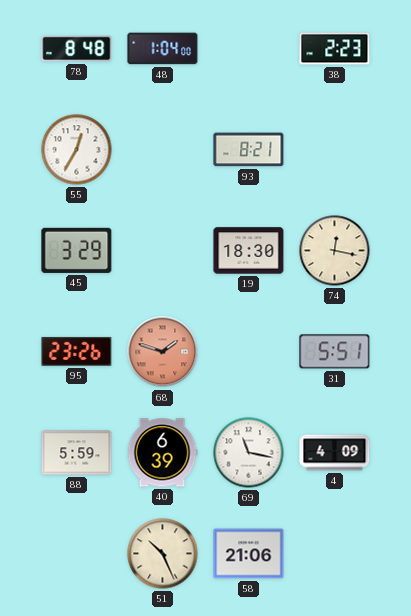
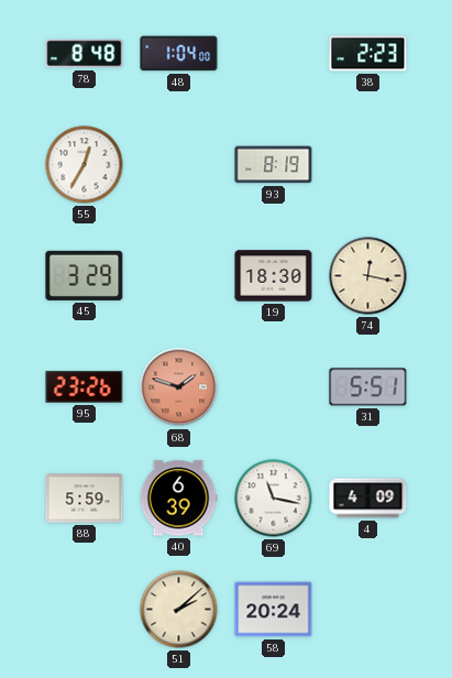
93: 8:21 -> 8:19
51: 10:26 -> 2:08
58: 21:06 -> 20:24
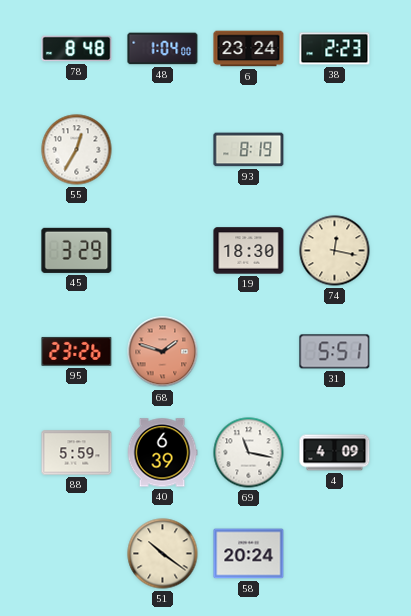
6: none -> 23:24
51: 2:08 -> 10:21
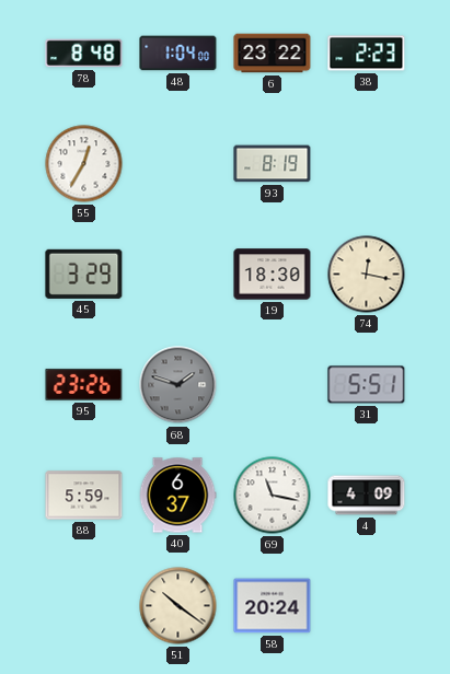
6: 23:24 -> 23:22
68 dial: salmon -> grey
40: 6:39 -> 6:37
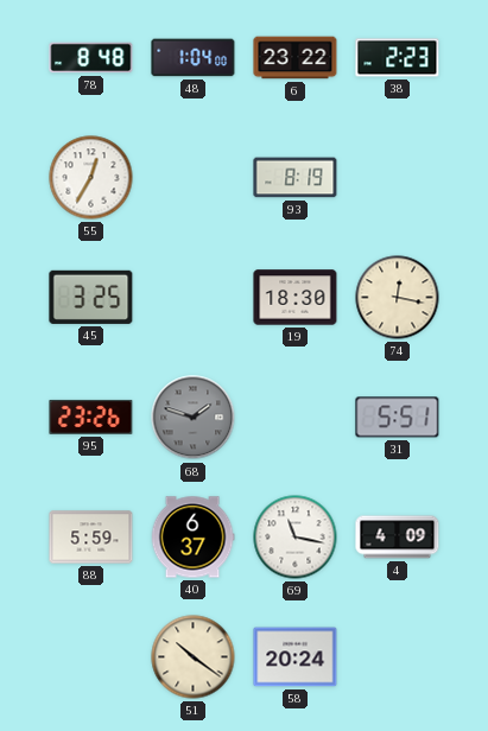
45: 3:29 -> 3:25
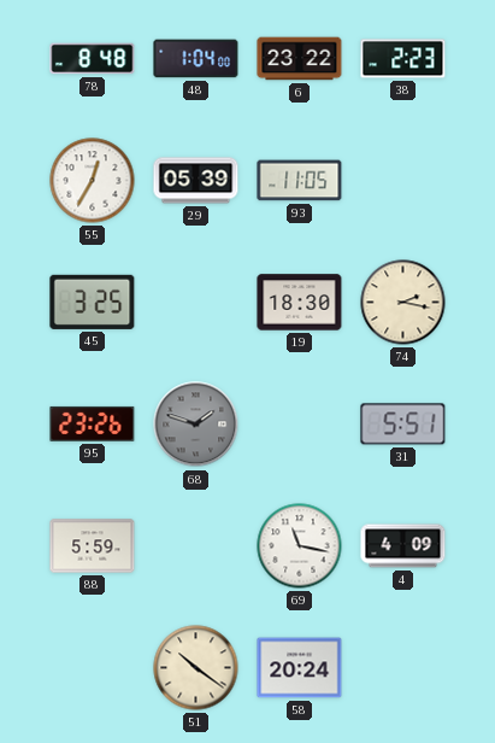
29: none -> 05:39
93: 8:19 -> 11:05
74: 12:17 -> 2:17
40: 6:37 -> none
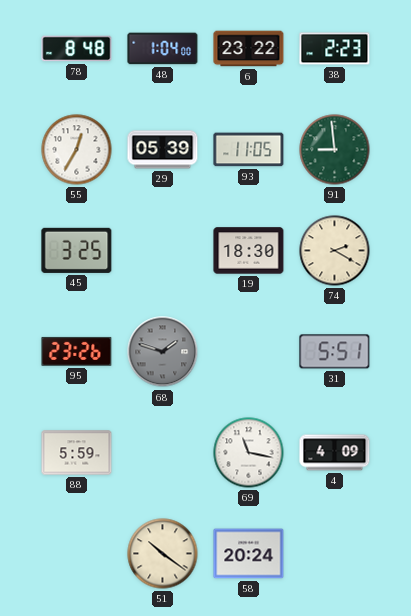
91: none -> 8:59
74: 2:17 -> 2:20
